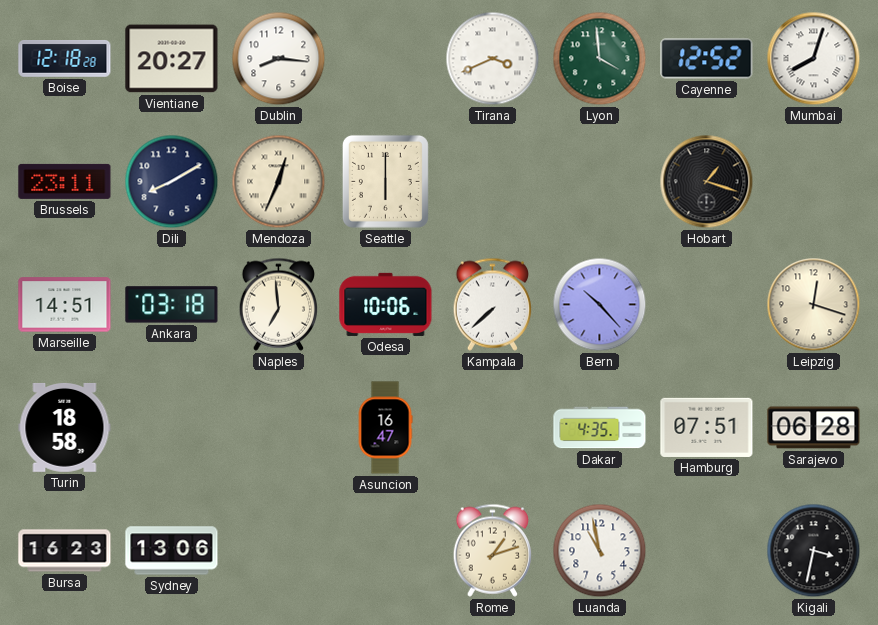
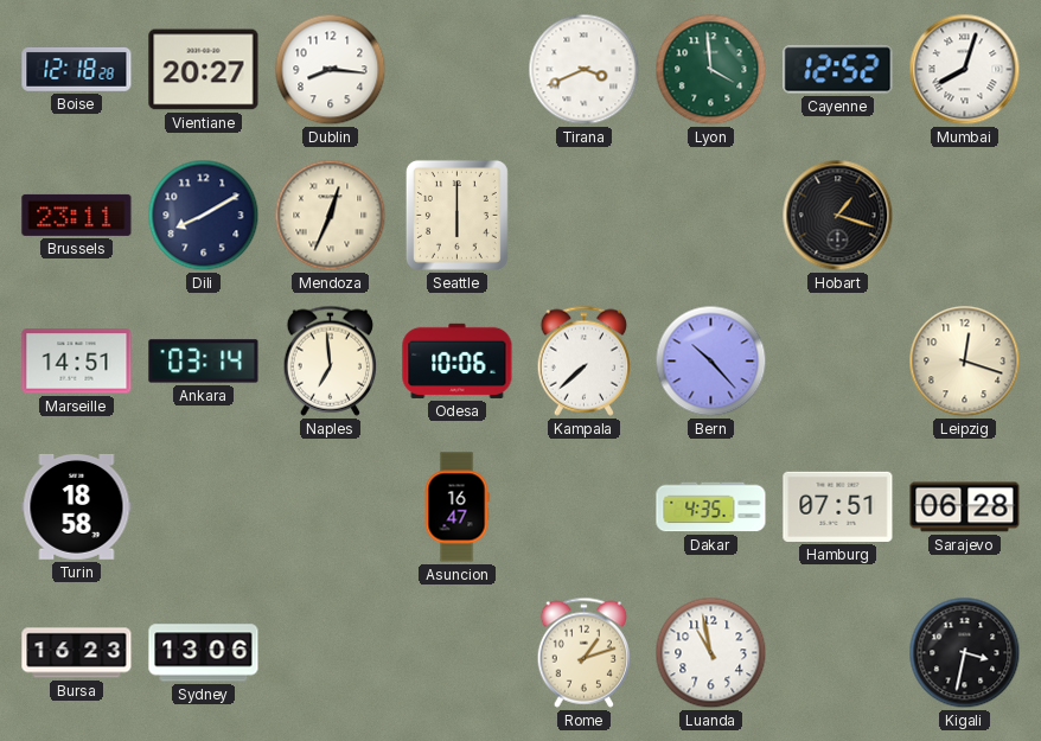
Ankara: 03:18 -> 03:14
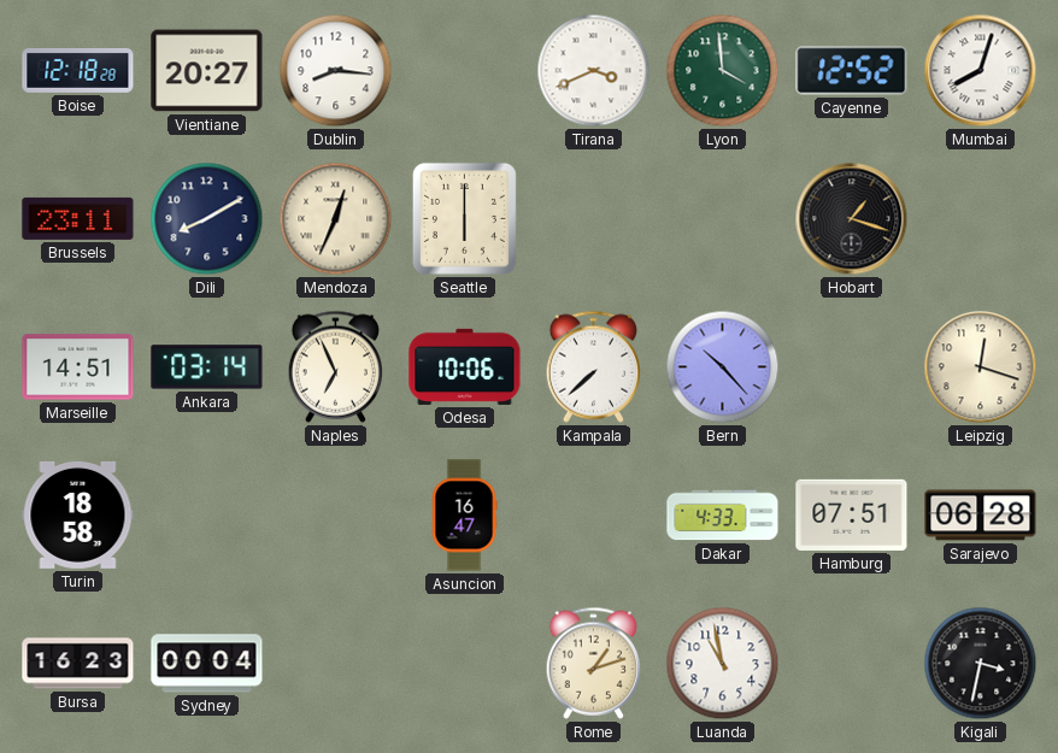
Naples: 6:59 -> 6:56
Dakar: 4:35 -> 4:33
Sydney: 13:06 -> 00:04
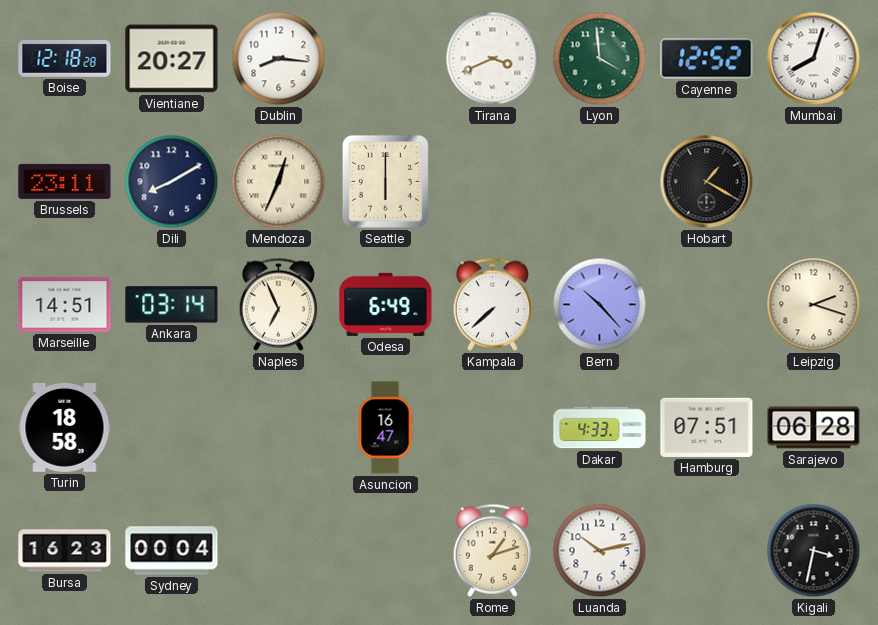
Hobart: 1:18 -> 1:20
Odesa: 10:06 -> 6:49
Leipzig: 12:18 -> 2:18
Luanda: 10:58 -> 10:13
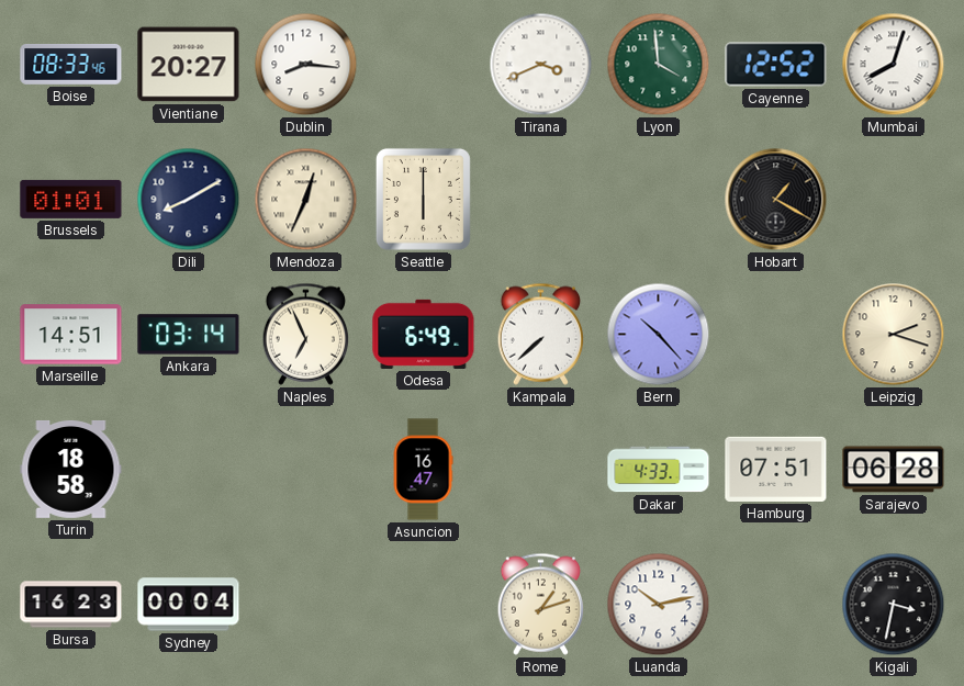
Boise: 12:18 -> 08:33
Brussels: 23:11 -> 01:01
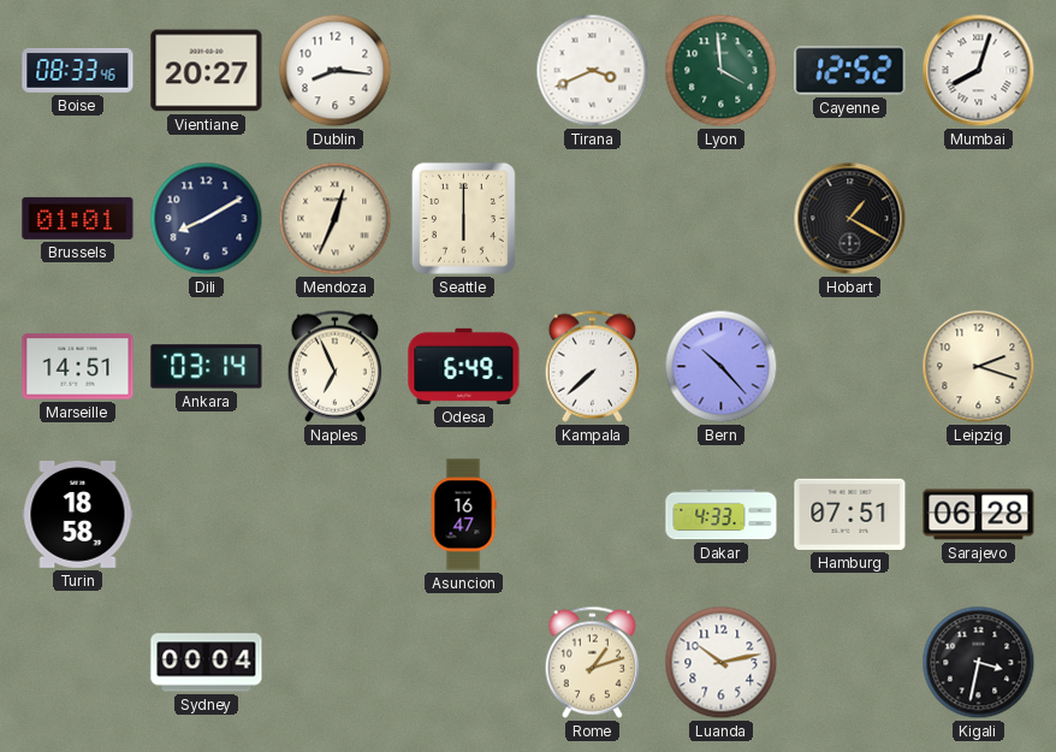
Bursa: 16:23 -> none
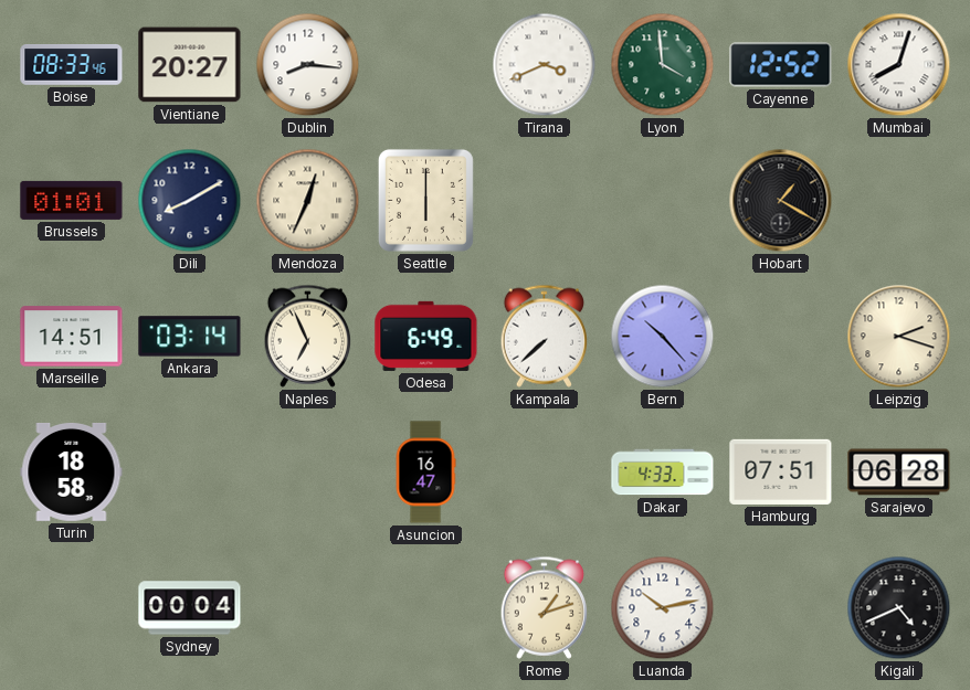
Kigali: 3:32 -> 4:41
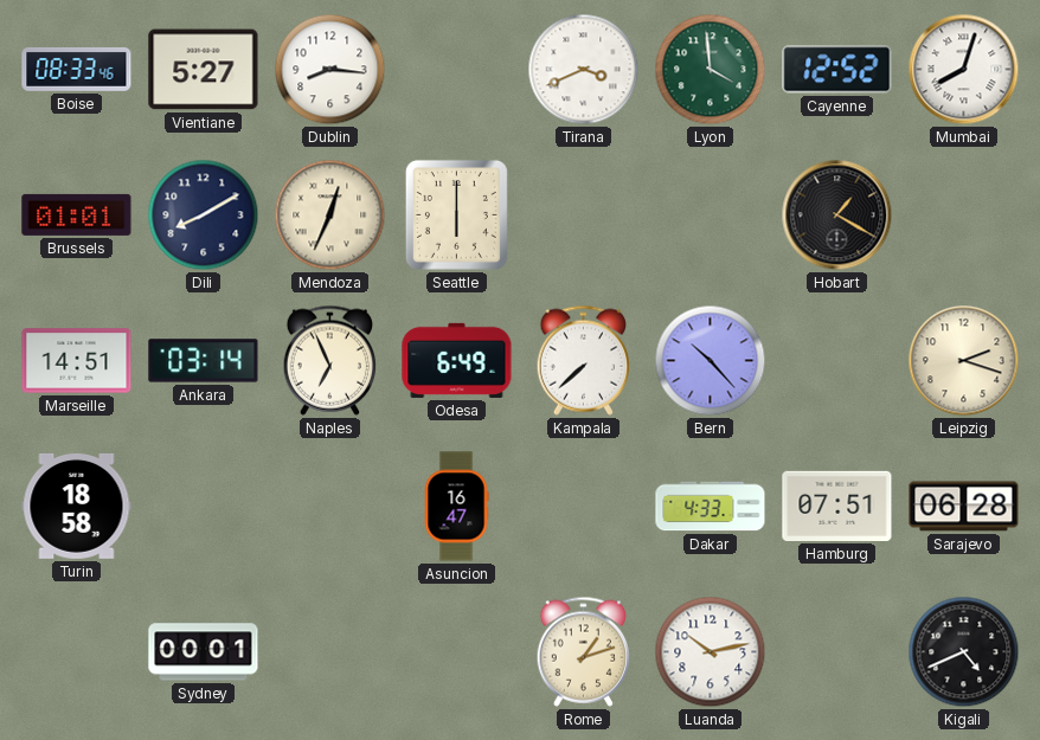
Vientiane: 20:27 -> 5:27
Sydney: 00:04 -> 00:01
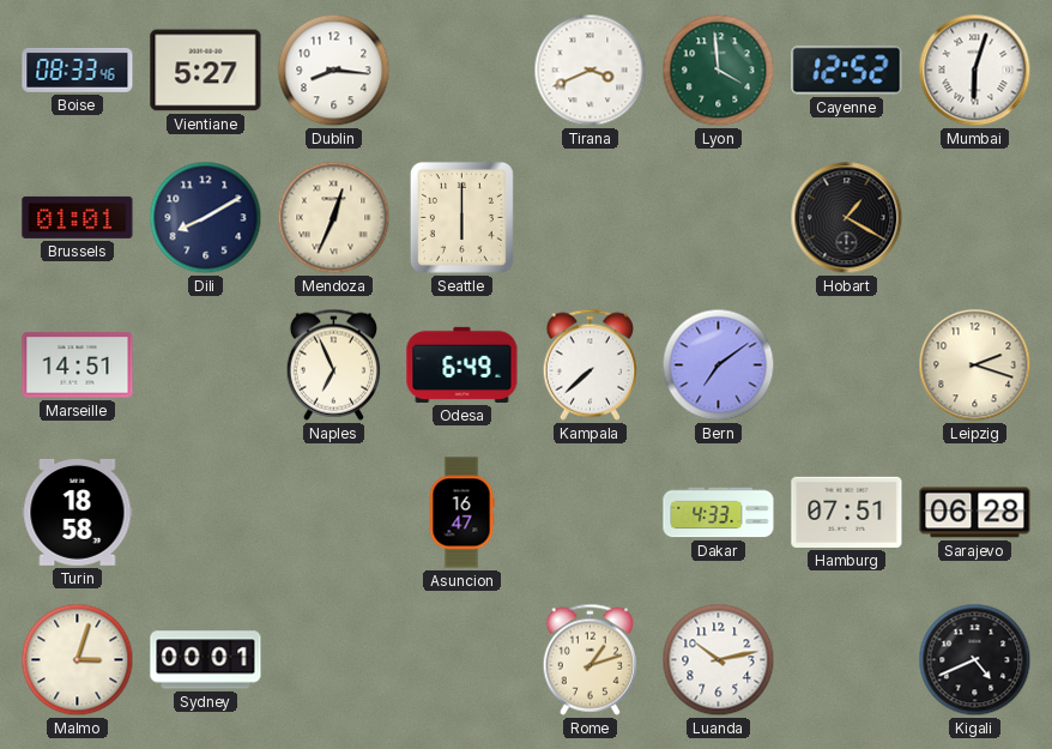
Mumbai: 8:03 -> 6:03
Ankara: 03:14 -> none
Bern: 10:23 -> 7:09
Malmo: none -> 3:03
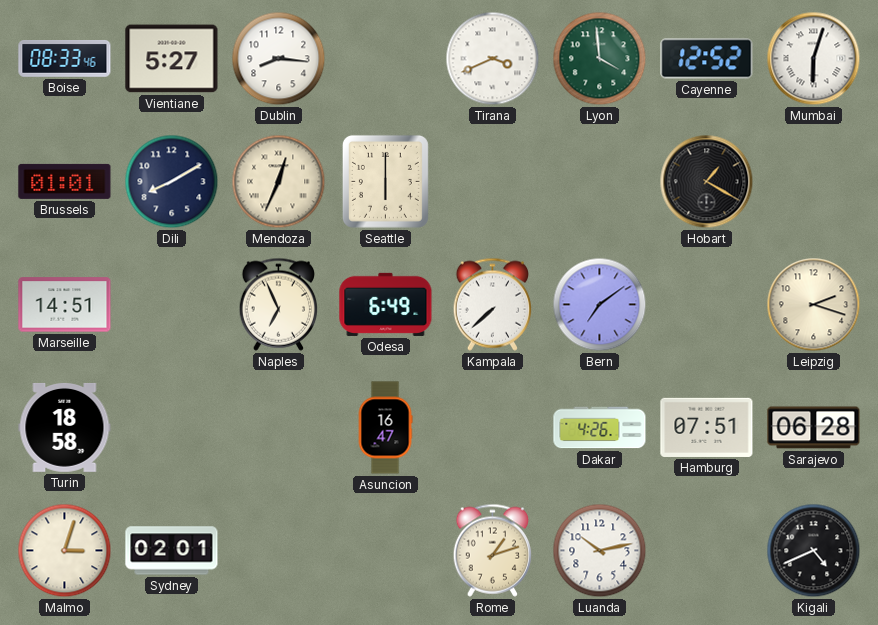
Dakar: 4:33 -> 4:26
Sydney: 00:01 -> 02:01
